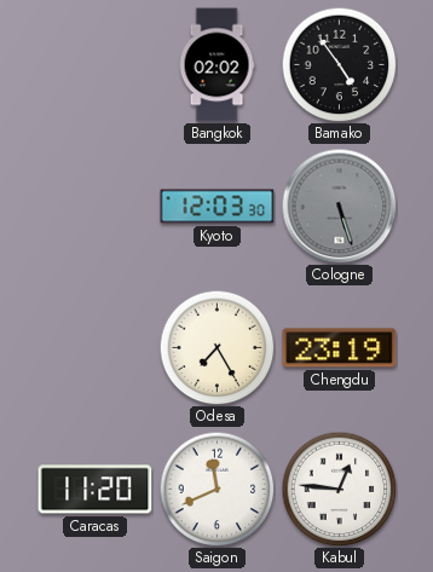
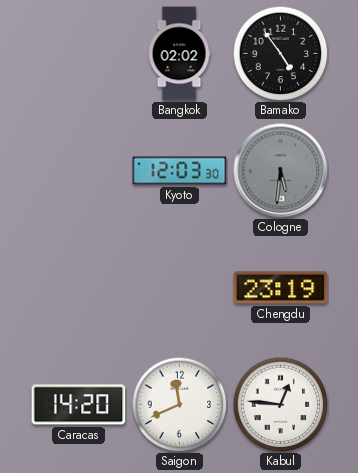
Cologne: 5:27 -> 5:31
Odesa: 7:25 -> none
Caracas: 11:20 -> 14:20
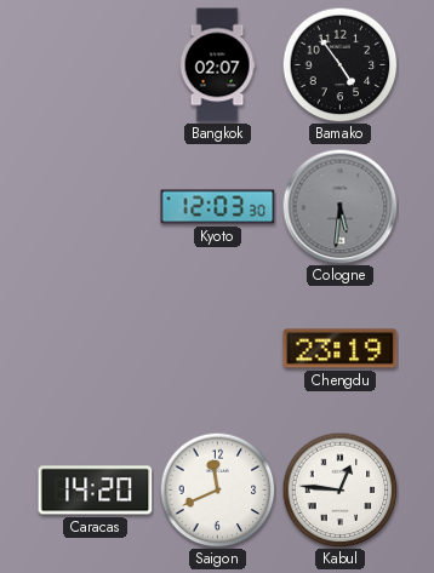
Bangkok: 02:02 -> 02:07
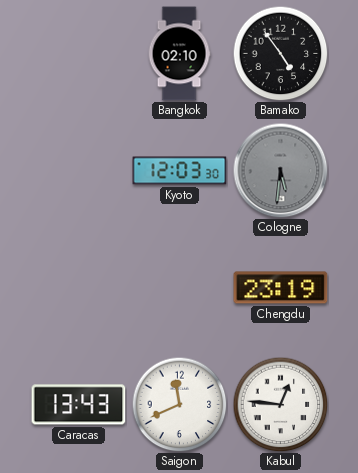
Bangkok: 02:07 -> 02:10
Caracas: 14:20 -> 13:43
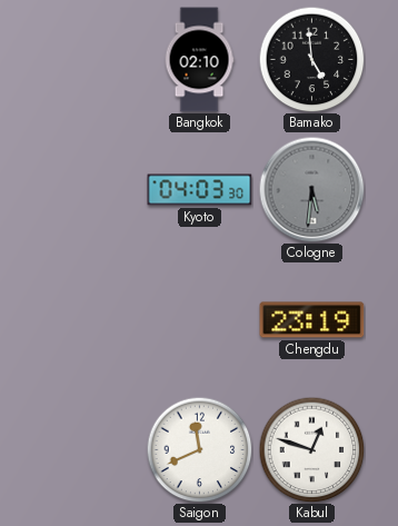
Bamako: 4:54 -> 4:59
Kyoto: 12:03 -> 04:03
Caracas: 13:43 -> none
Kabul: 12:46 -> 12:48
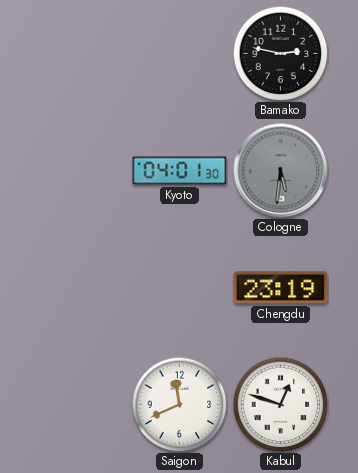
Bangkok: 02:10 -> none
Bamako: 4:59 -> 2:47
Kyoto: 04:03 -> 04:01
